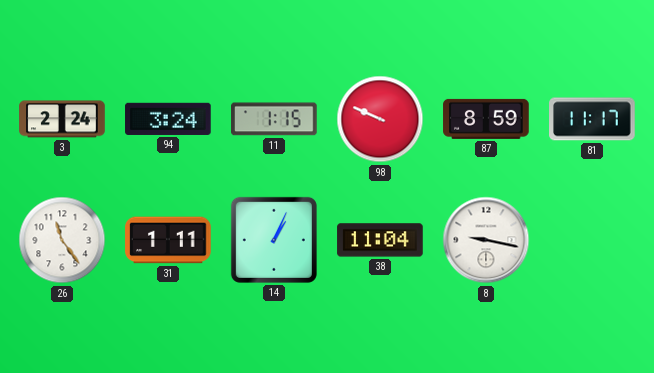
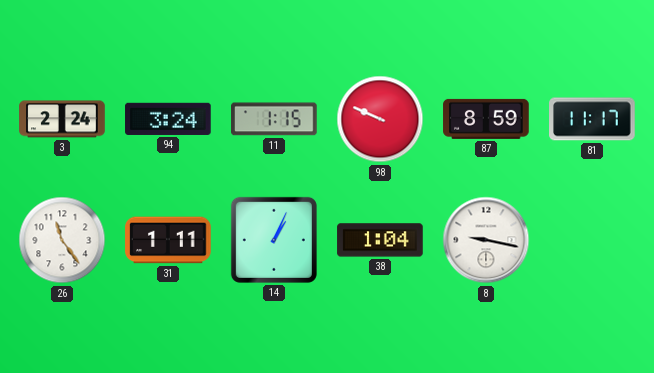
38: 11:04 -> 1:04
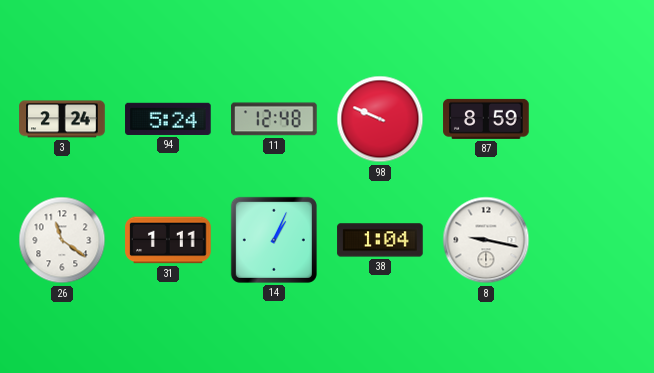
94: 3:24 -> 5:24
11: 1:15 -> 12:48
81: 11:17 -> none
26: 11:24 -> 11:21
